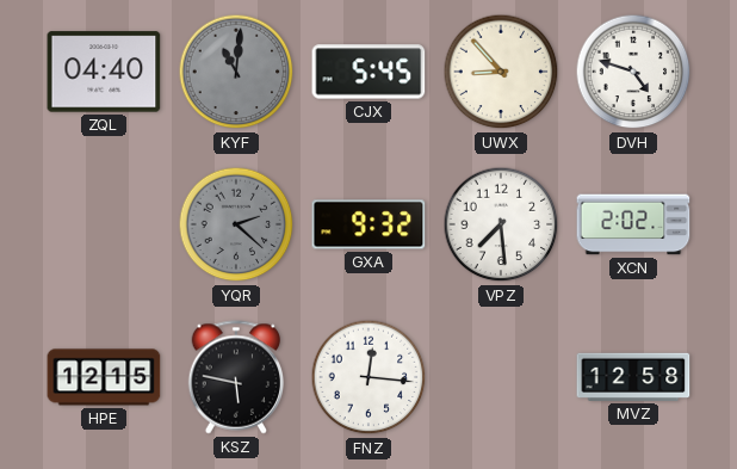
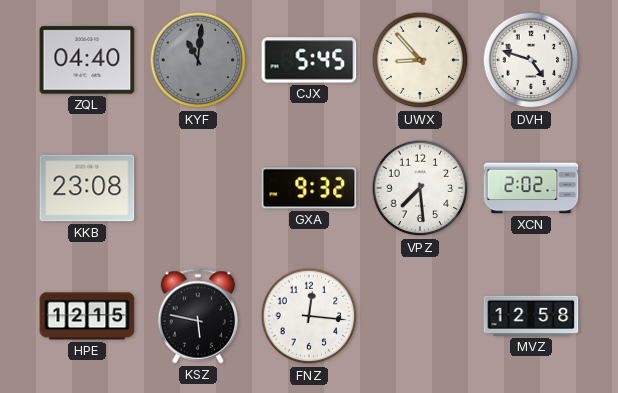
KKB: none -> 23:08
YQR: 2:22 -> none
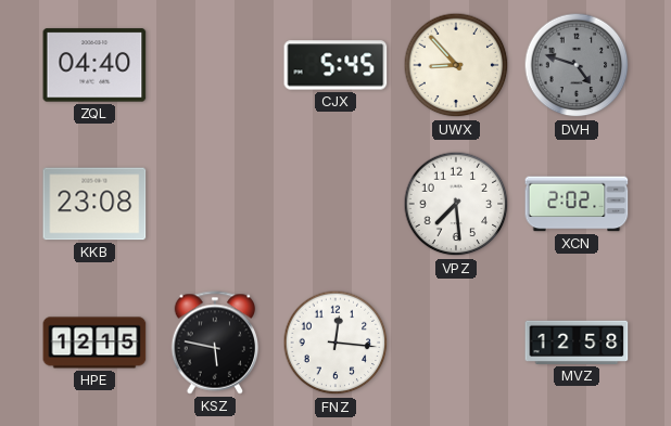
KYF: 11:01 -> none
DVH dial: white -> grey
GXA: 9:32 -> none
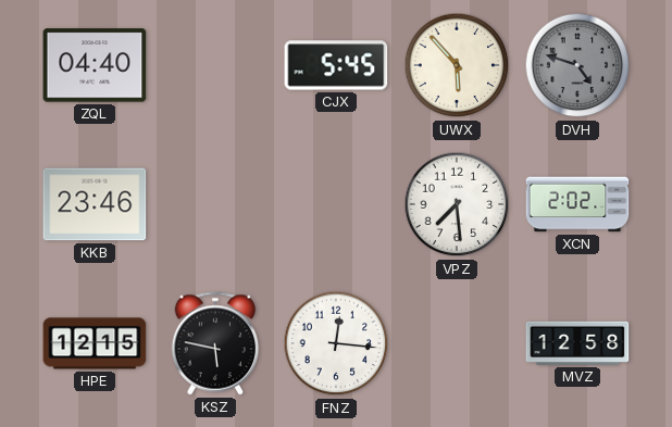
UWX: 8:53 -> 5:53
KKB: 23:08 -> 23:46
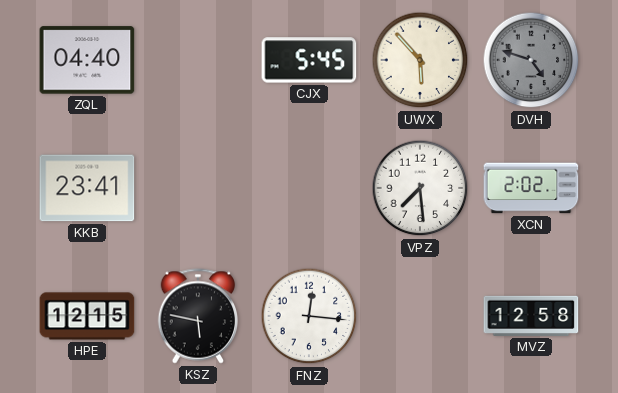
KKB: 23:46 -> 23:41
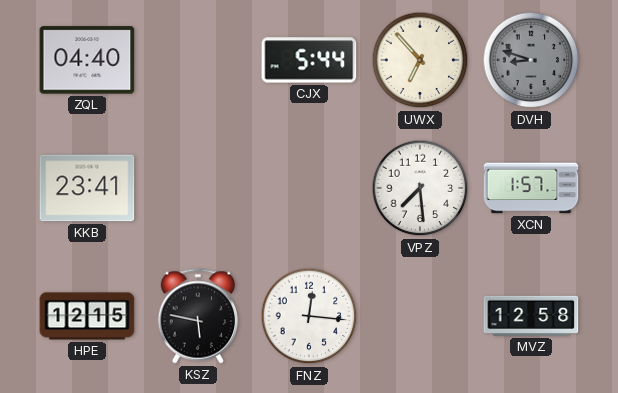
CJX: 5:45 -> 5:44
UWX: 5:53 -> 6:53
DVH: 4:48 -> 8:48
XCN: 2:02 -> 1:57
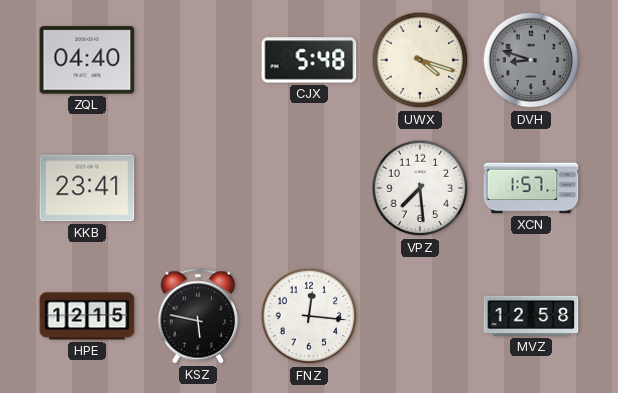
CJX: 5:44 -> 5:48
UWX: 6:53 -> 4:18
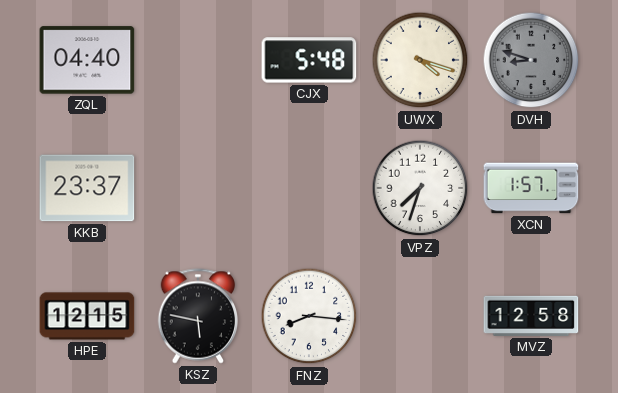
KKB: 23:41 -> 23:37
VPZ: 7:29 -> 7:33
FNZ: 12:16 -> 8:16
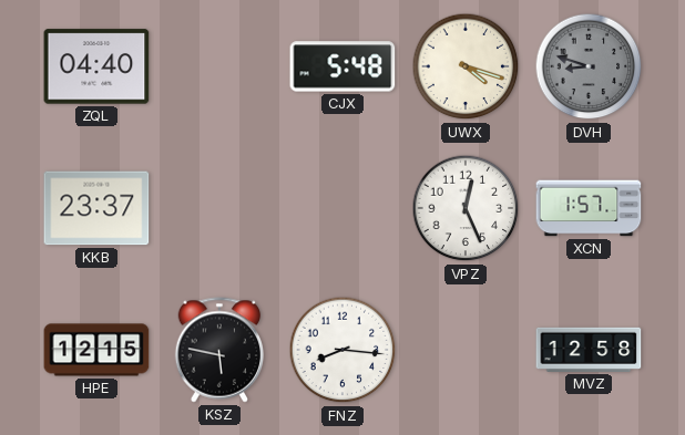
VPZ: 7:33 -> 12:26
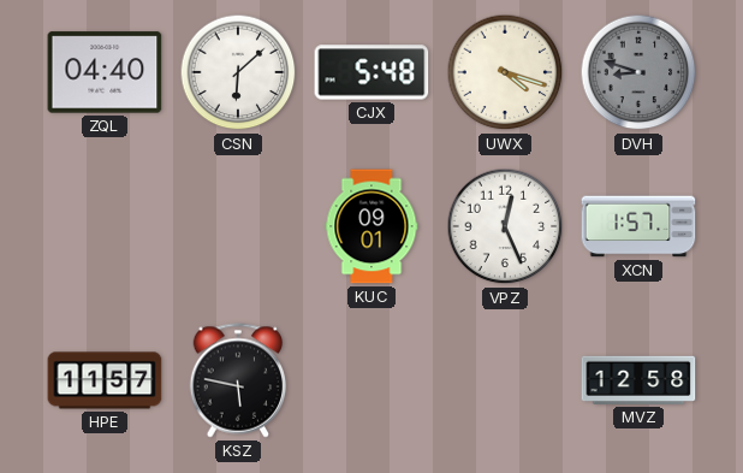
CSN: none -> 6:08
KKB: 23:37 -> none
KUC: none -> 09:01
HPE: 12:15 -> 11:57
FNZ: 8:16 -> none
